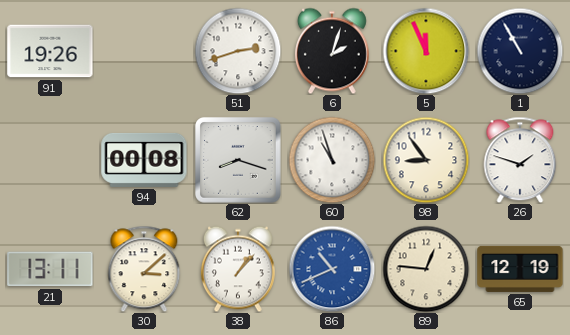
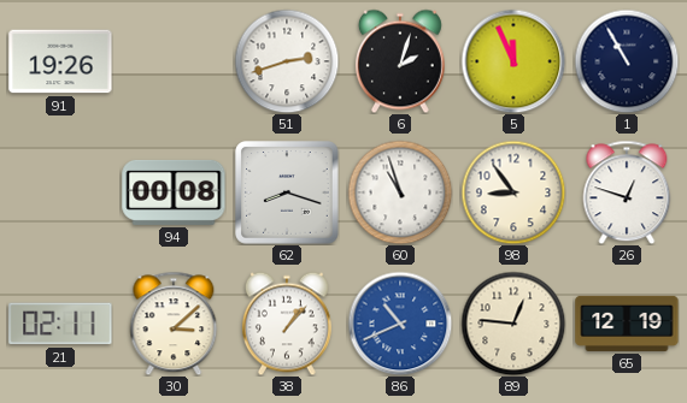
26: 1:48 -> 12:48
21: 13:11 -> 02:11
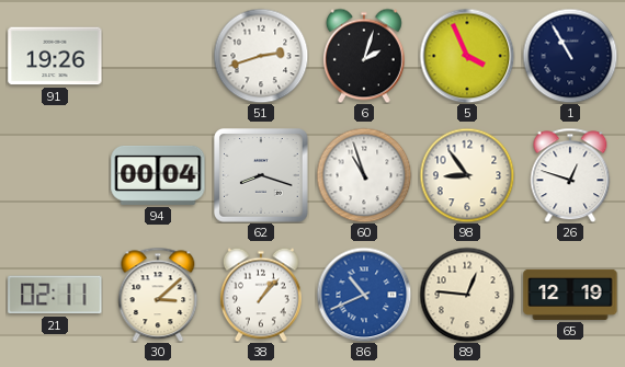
5: 11:56 -> 3:56
94: 00:08 -> 00:04
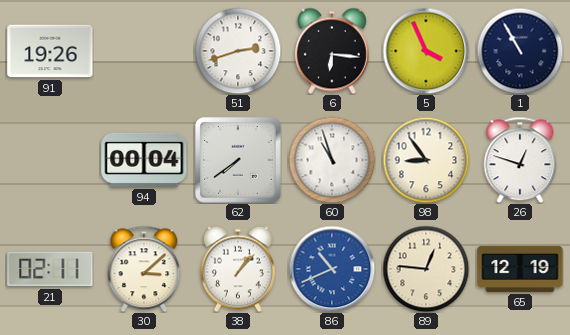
6: 2:03 -> 6:16
62: 8:18 -> 7:39
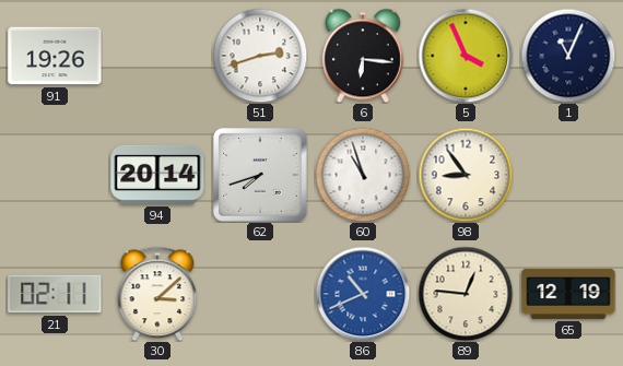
1: 10:55 -> 11:04
94: 00:04 -> 20:14
62: 7:39 -> 7:42
26: 12:48 -> none
38: 1:07 -> none
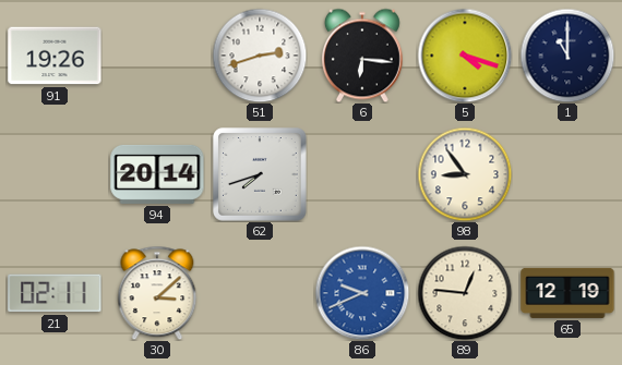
5: 3:56 -> 4:18
1: 11:04 -> 11:00
60: 10:57 -> none
86: 10:41 -> 9:41
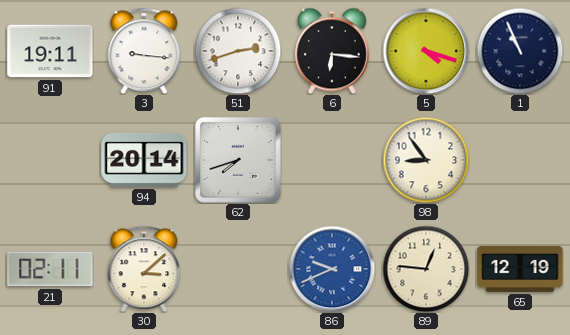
91: 19:26 -> 19:11
3: none -> 9:16
1: 11:00 -> 10:56
